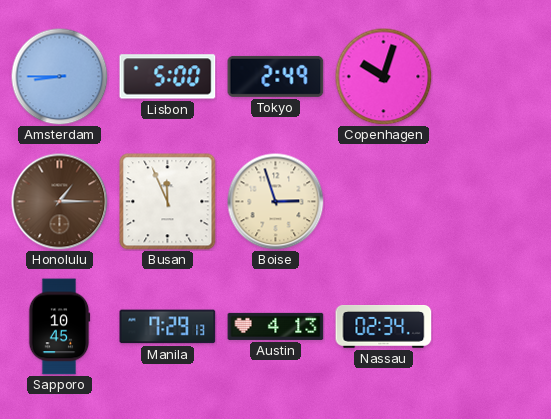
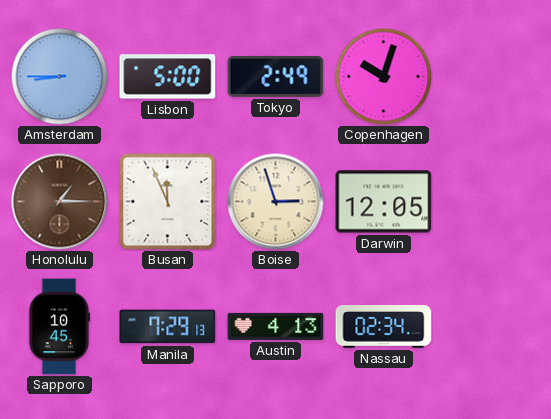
Darwin: none -> 12:05
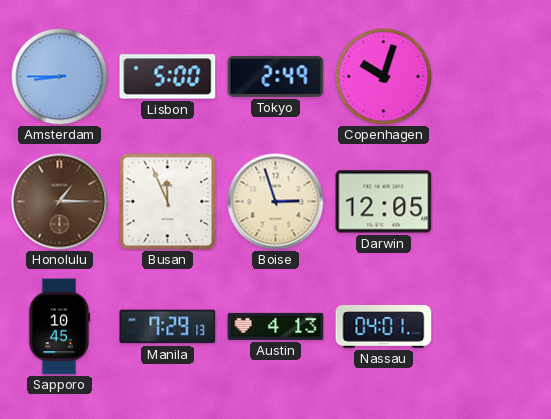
Nassau: 02:34 -> 04:01
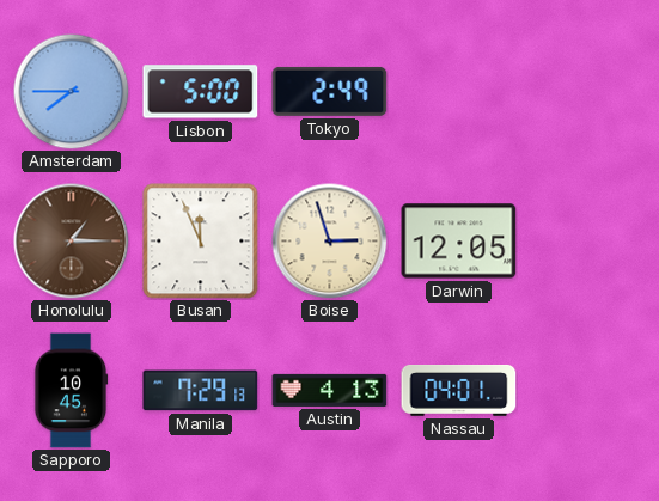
Amsterdam: 8:45 -> 7:45
Copenhagen: 10:03 -> none
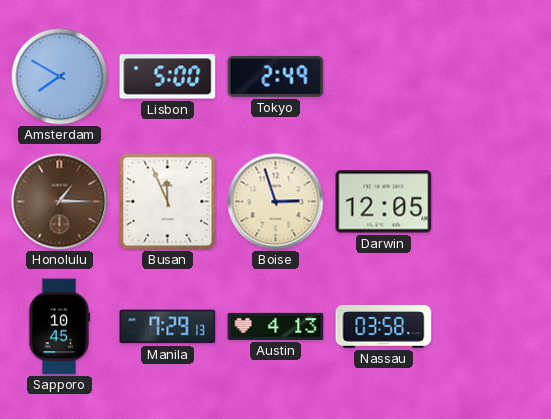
Amsterdam: 7:45 -> 7:50
Nassau: 04:01 -> 03:58
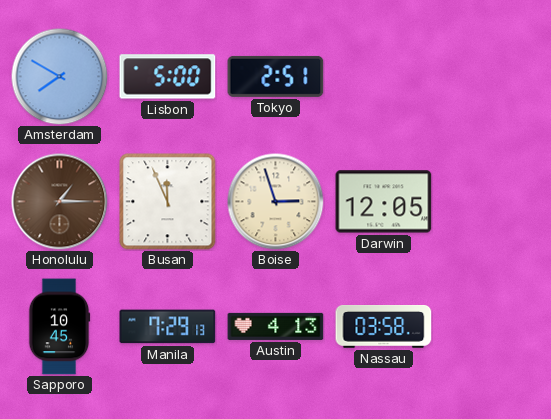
Tokyo: 2:49 -> 2:51
